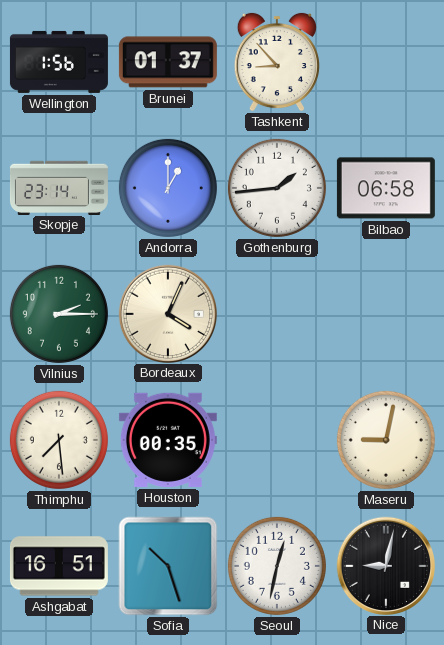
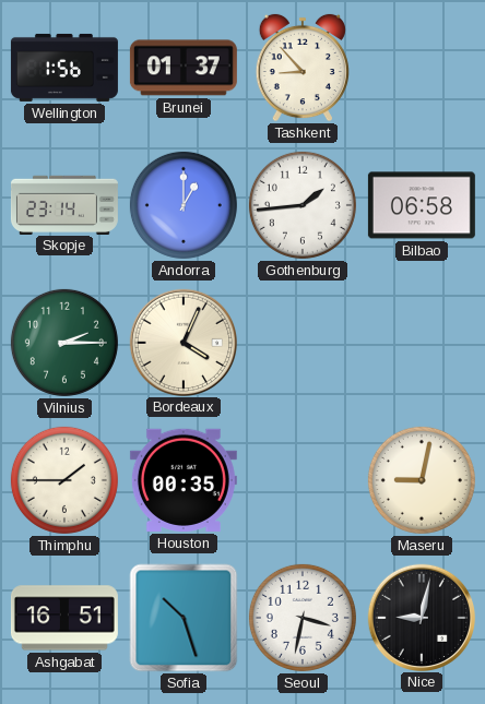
Thimphu: 7:29 -> 1:45
Seoul: 12:32 -> 3:32
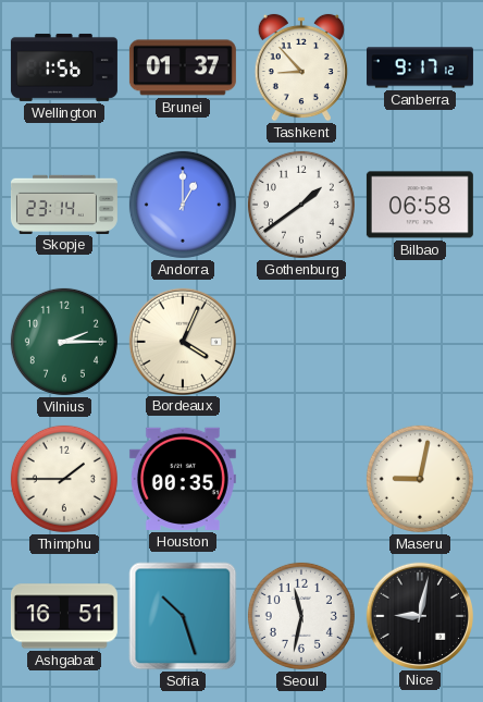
Canberra: none -> 9:17
Gothenburg: 1:44 -> 1:39
Seoul: 3:32 -> 11:32
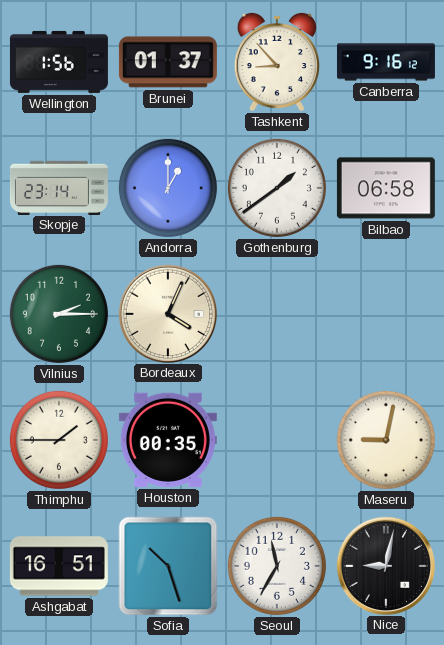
Canberra: 9:17 -> 9:16
Seoul: 11:32 -> 11:35
